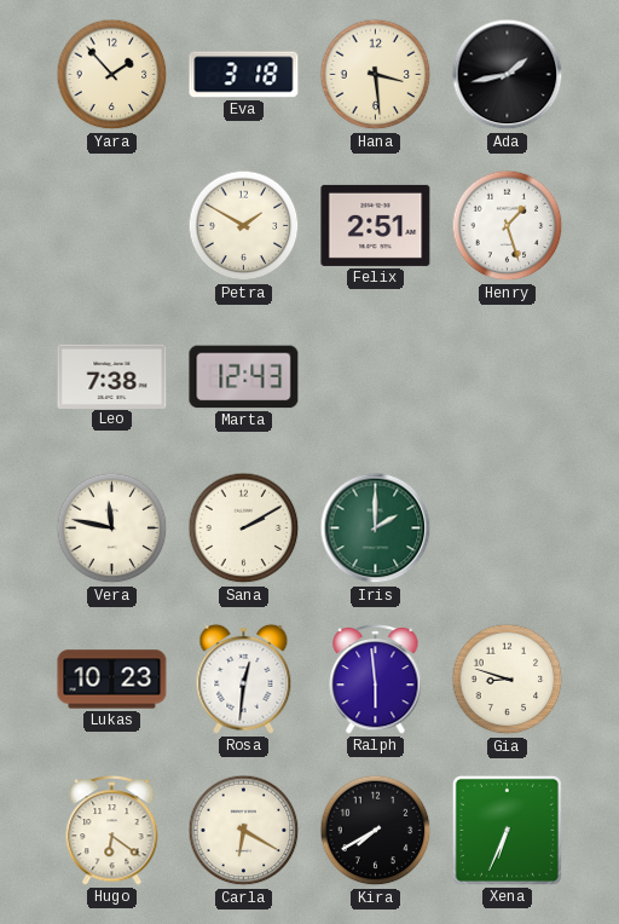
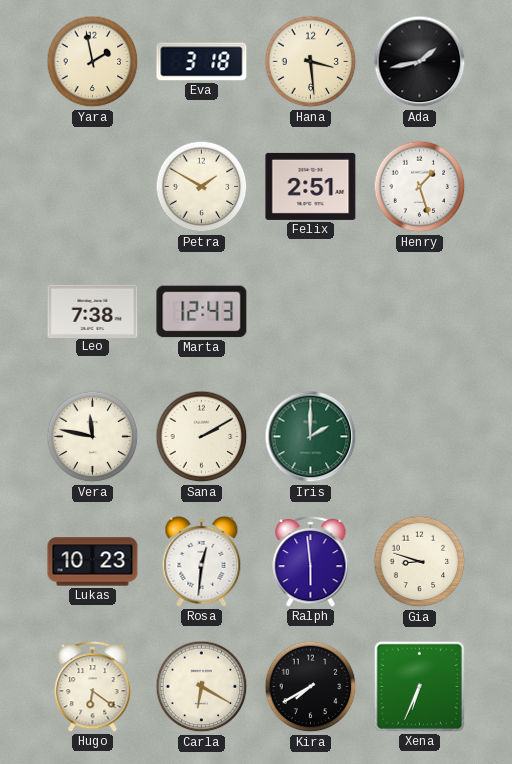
Yara: 1:53 -> 1:58
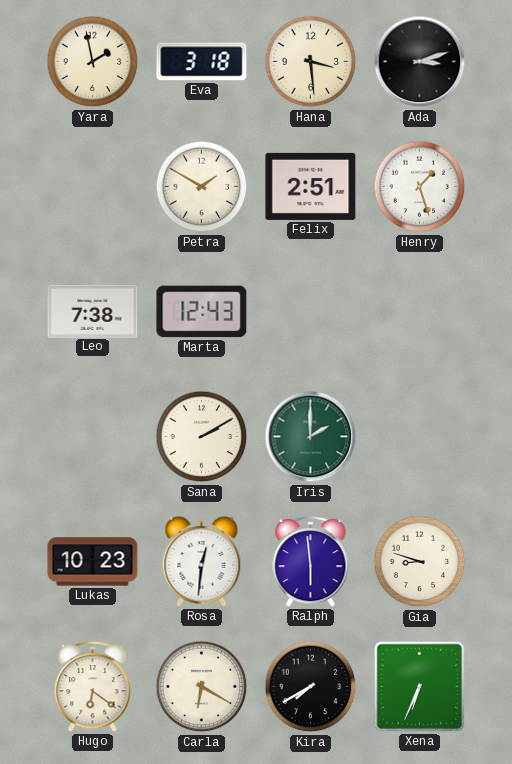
Ada: 1:43 -> 3:12
Vera: 11:47 -> none
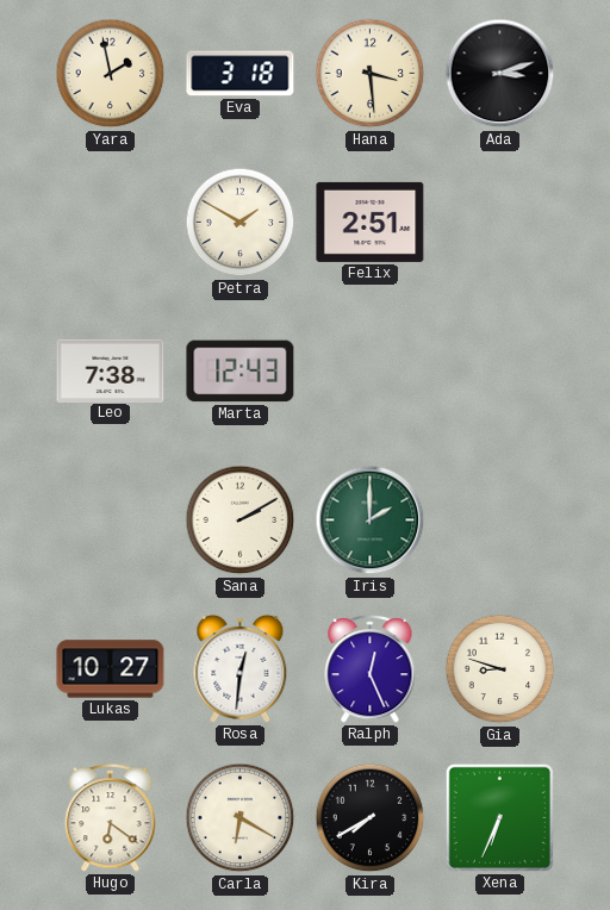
Henry: 1:27 -> none
Lukas: 10:23 -> 10:27
Ralph: 5:59 -> 12:26
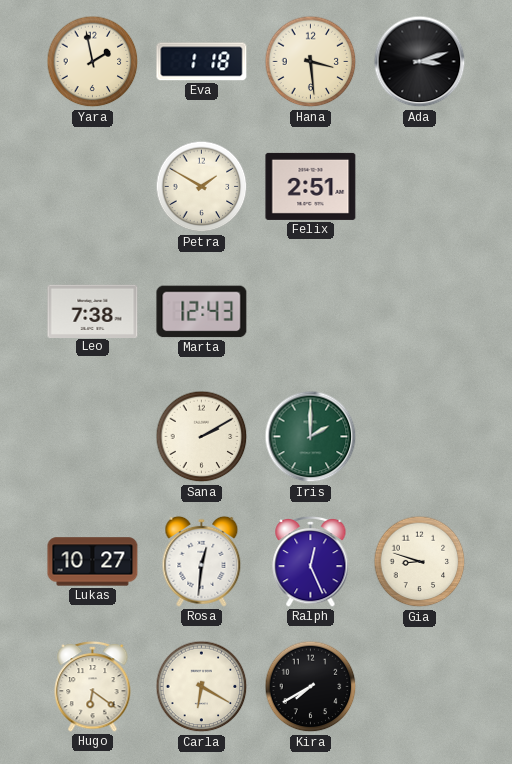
Eva: 3:18 -> 1:18
Xena: 6:34 -> none
